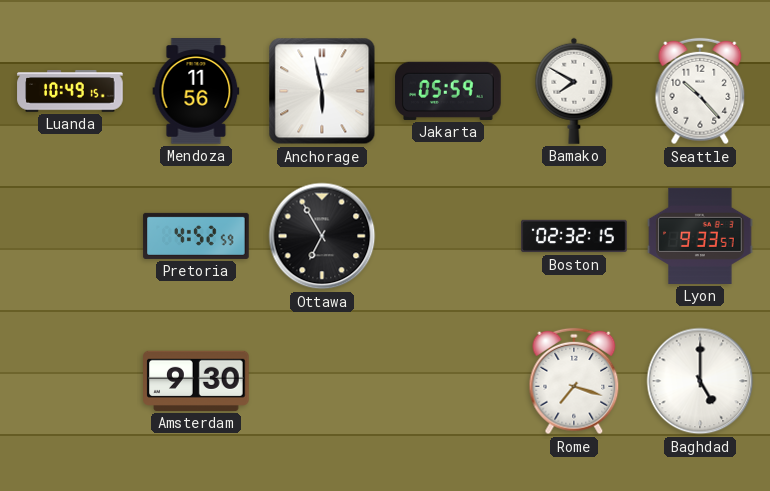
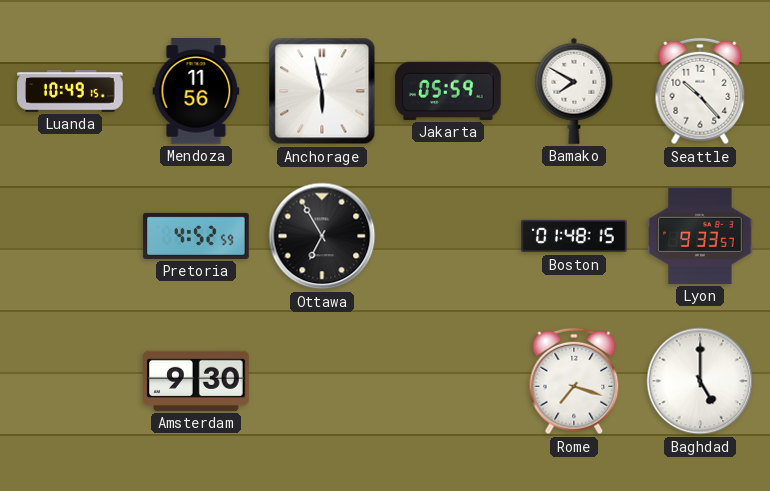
Boston: 02:32 -> 01:48
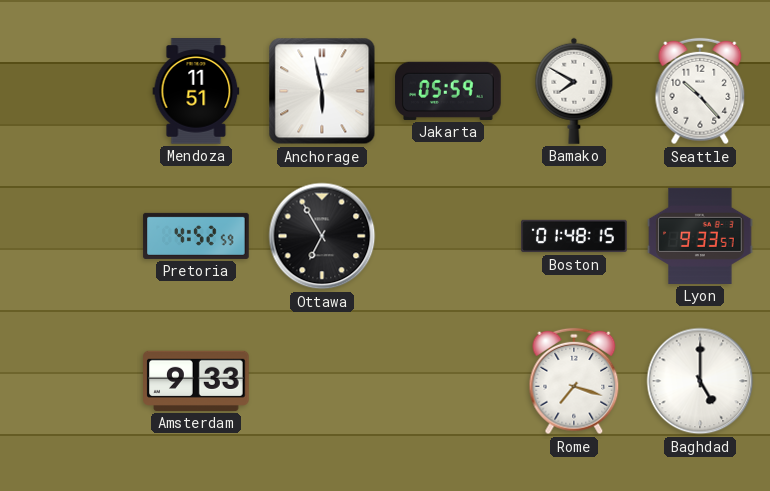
Luanda: 10:49 -> none
Mendoza: 11:56 -> 11:51
Amsterdam: 9:30 -> 9:33
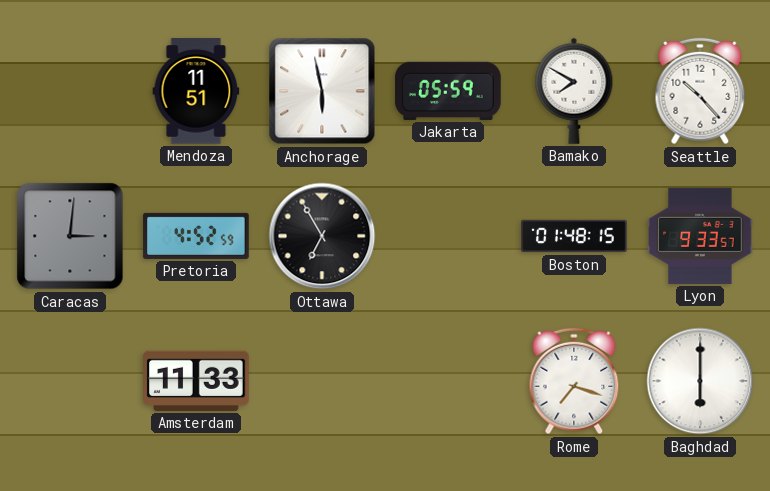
Caracas: none -> 3:01
Amsterdam: 9:33 -> 11:33
Baghdad: 5:00 -> 6:00
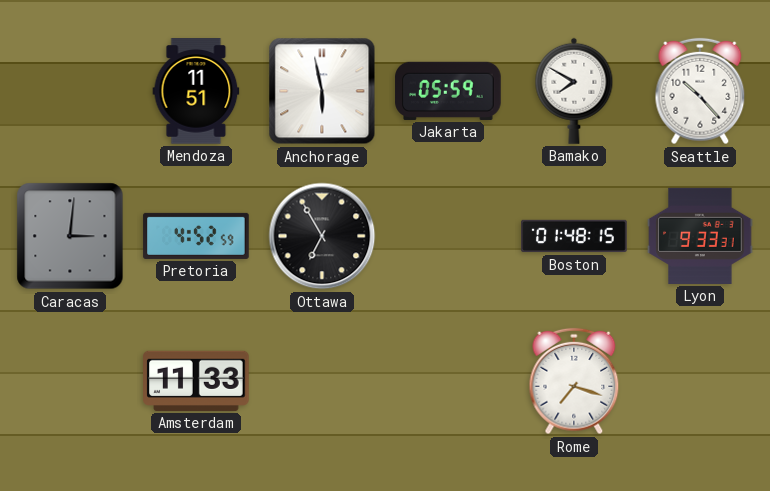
Lyon: 9:33:57 -> 9:33:31
Baghdad: 6:00 -> none
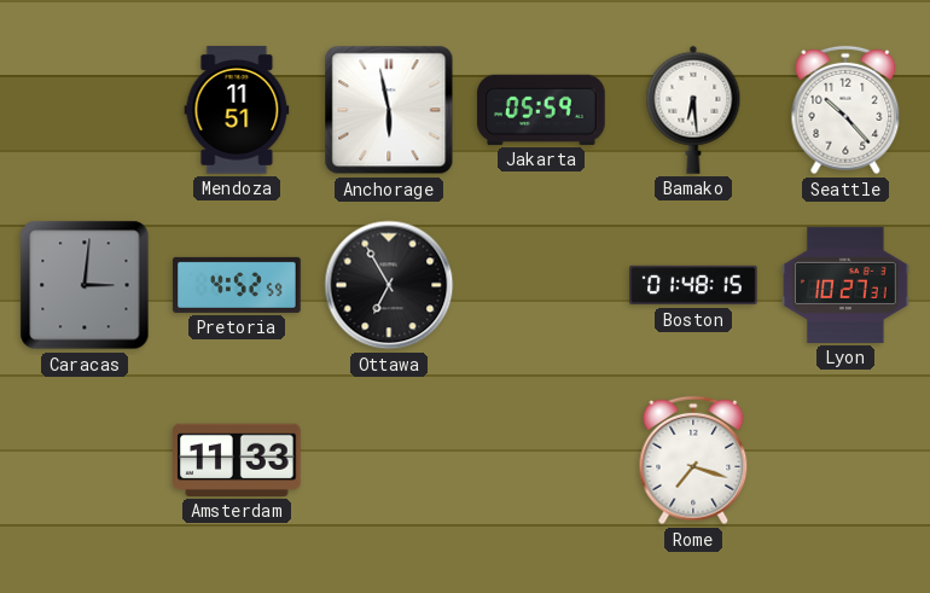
Bamako: 7:50 -> 6:29
Lyon: 9:33 -> 10:27
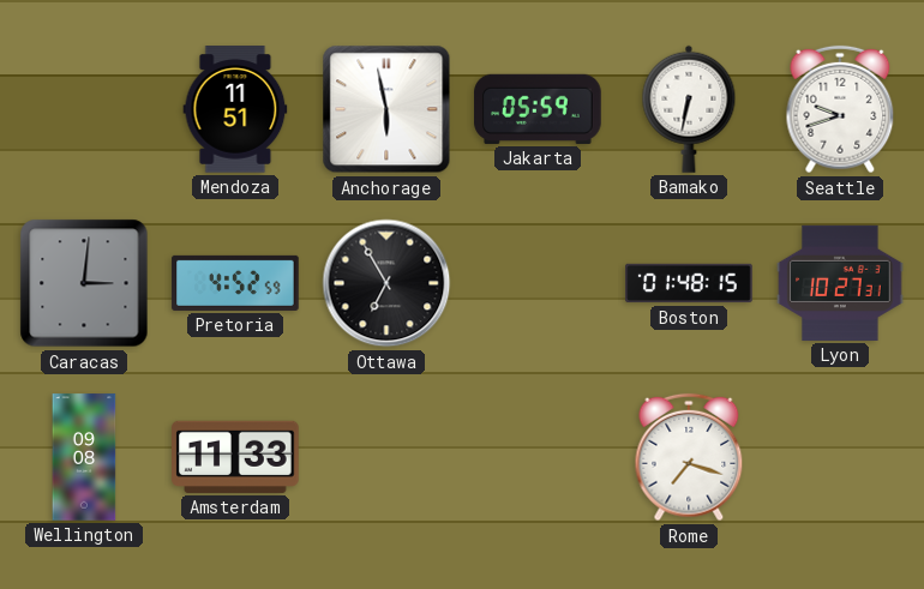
Bamako: 6:29 -> 6:32
Seattle: 10:23 -> 9:42
Wellington: none -> 09:08
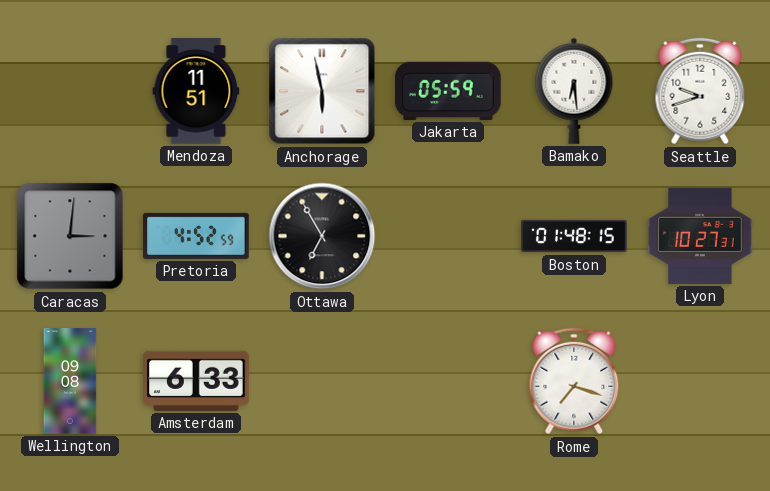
Bamako: 6:32 -> 6:29
Amsterdam: 11:33 -> 6:33
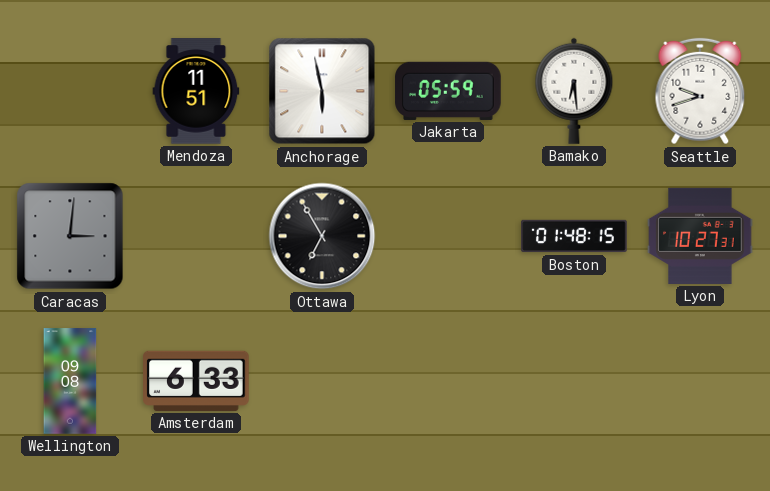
Pretoria: 4:52 -> none
Rome: 7:18 -> none
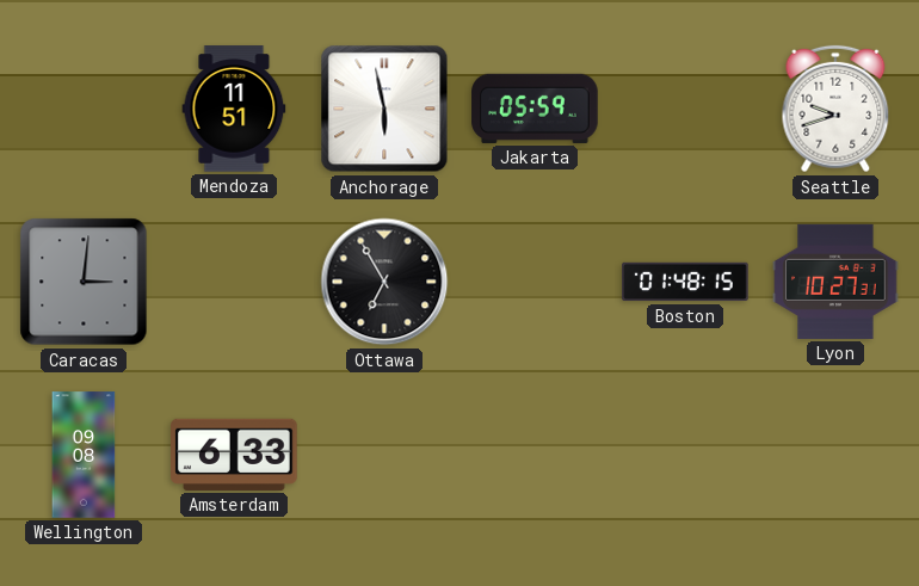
Bamako: 6:29 -> none
